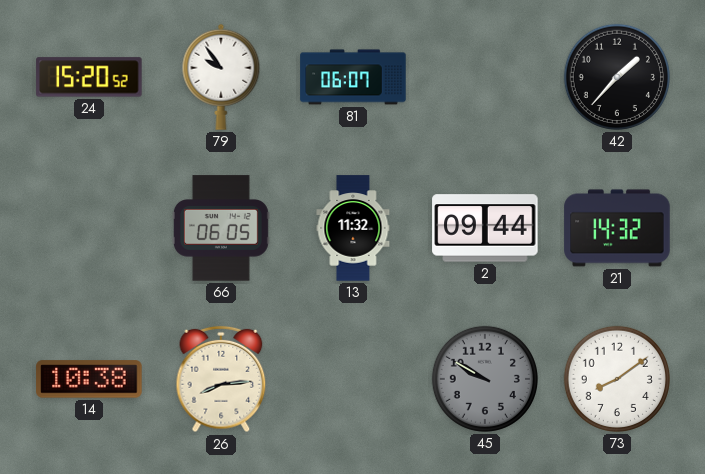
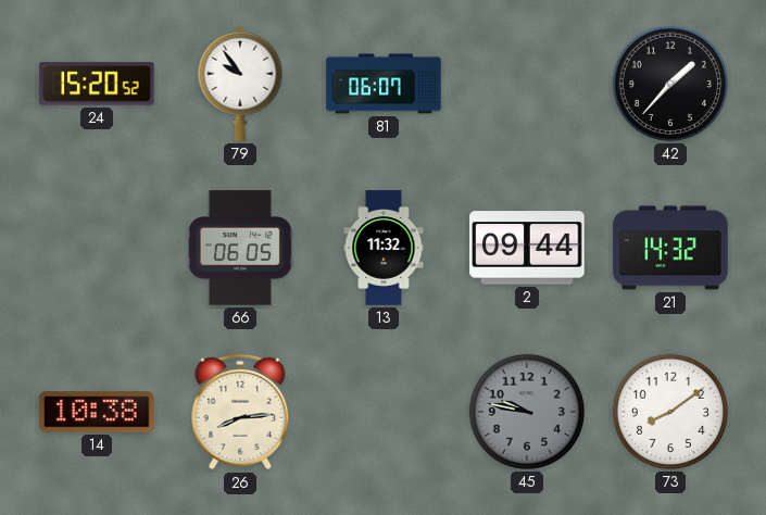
45: 9:50 -> 9:47
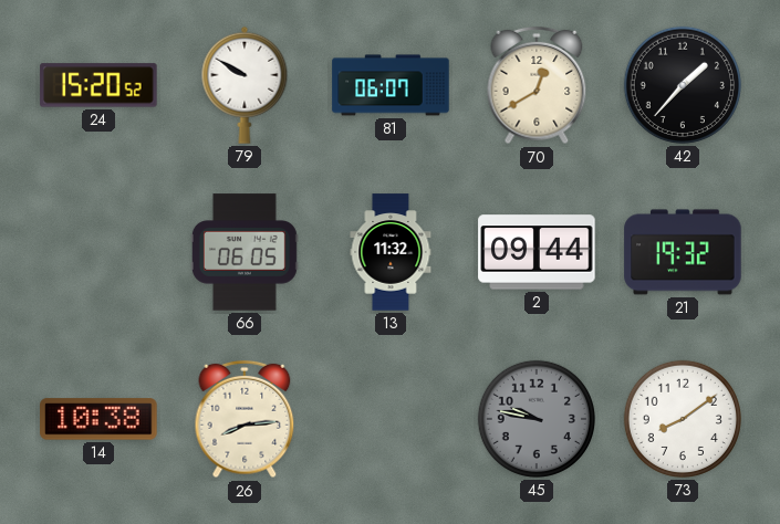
79: 9:54 -> 9:50
70: none -> 12:40
21: 14:32 -> 19:32
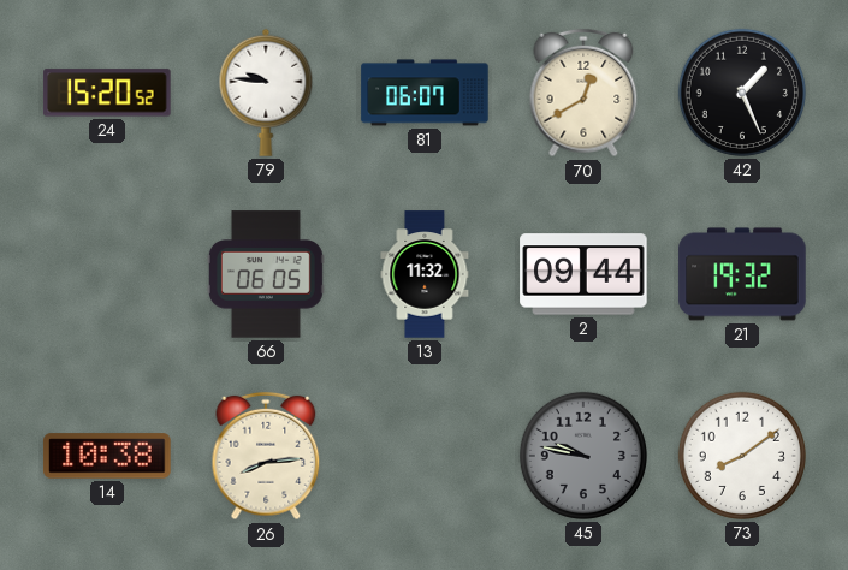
79: 9:50 -> 9:46
42: 1:37 -> 1:26
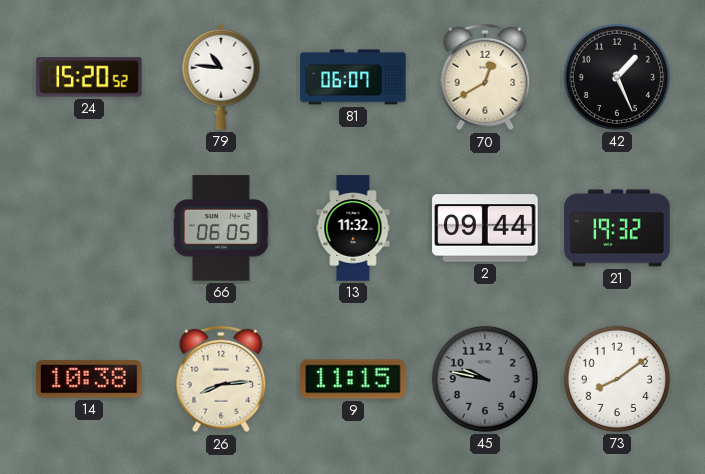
79: 9:46 -> 10:46
9: none -> 11:15
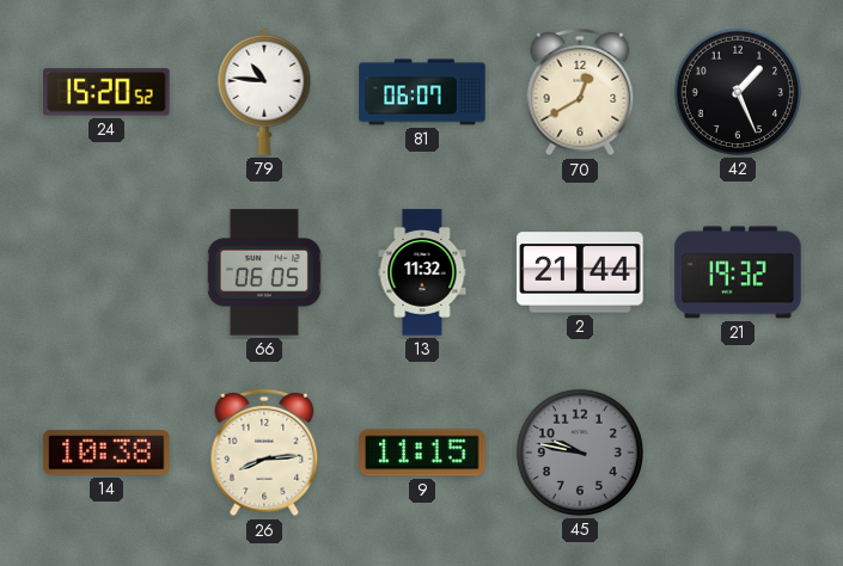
2: 09:44 -> 21:44
73: 8:09 -> none
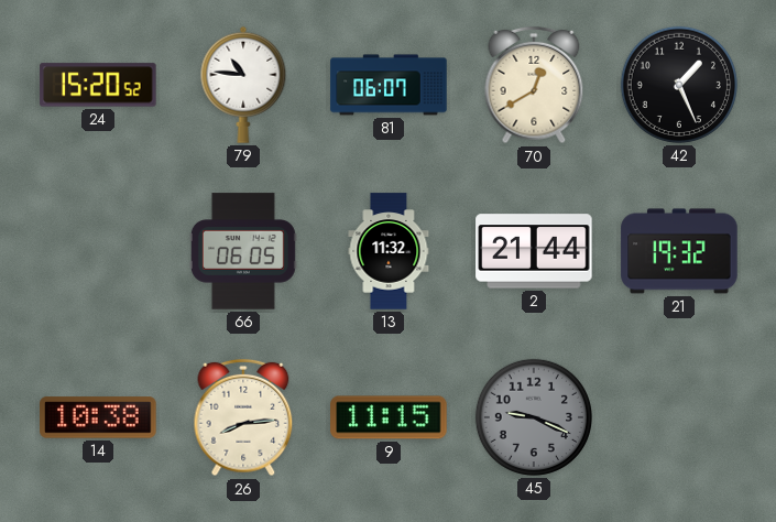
45: 9:47 -> 9:19
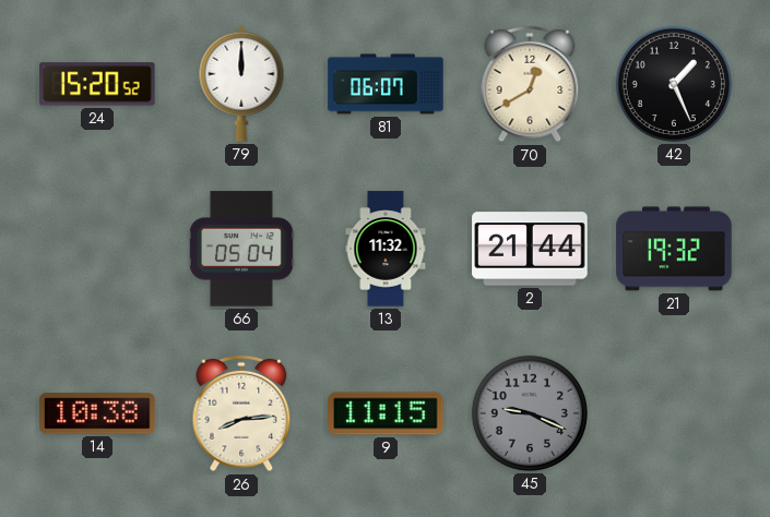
79: 10:46 -> 12:00
66: 06:05 -> 05:04
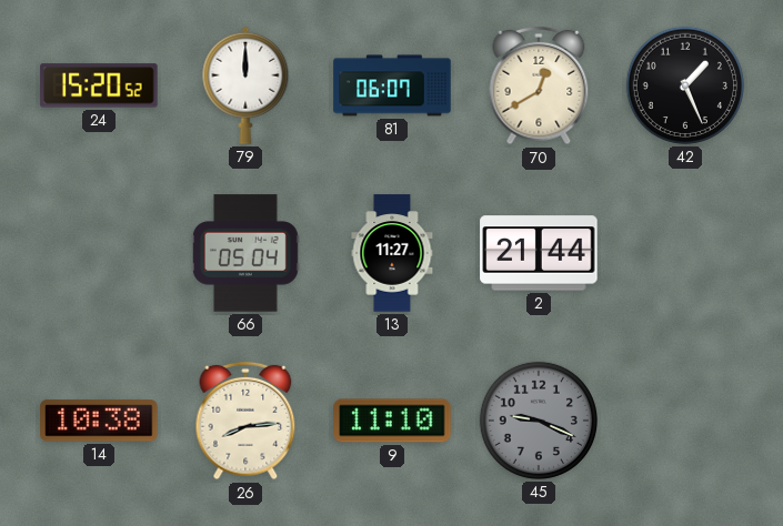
13: 11:32 -> 11:27
21: 19:32 -> none
9: 11:15 -> 11:10
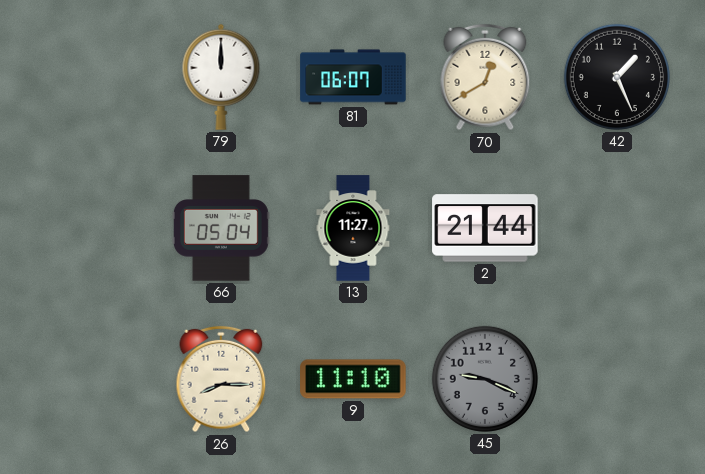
24: 15:20 -> none
14: 10:38 -> none
26: 8:14 -> 8:15
